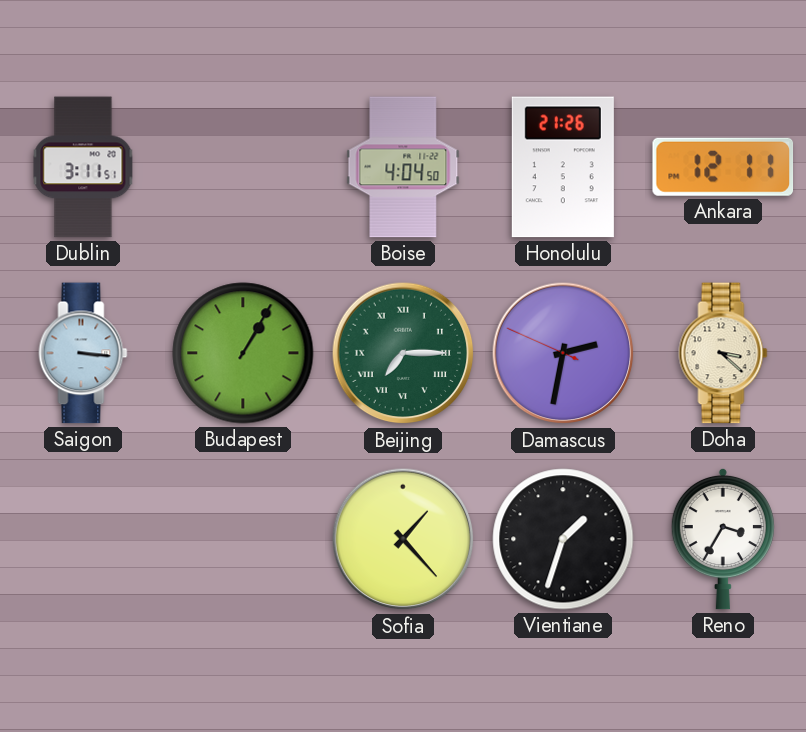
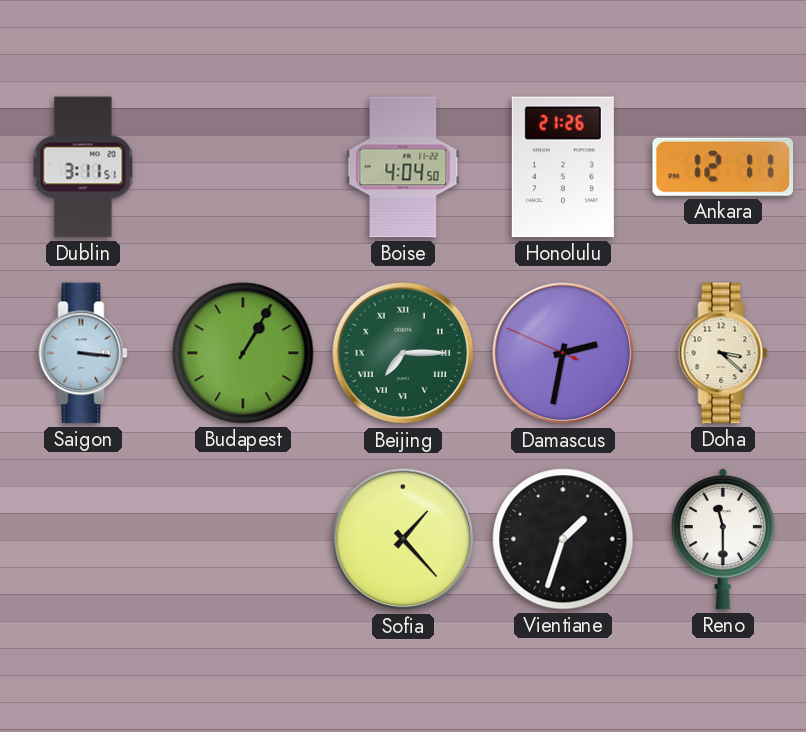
Reno: 3:35 -> 11:30
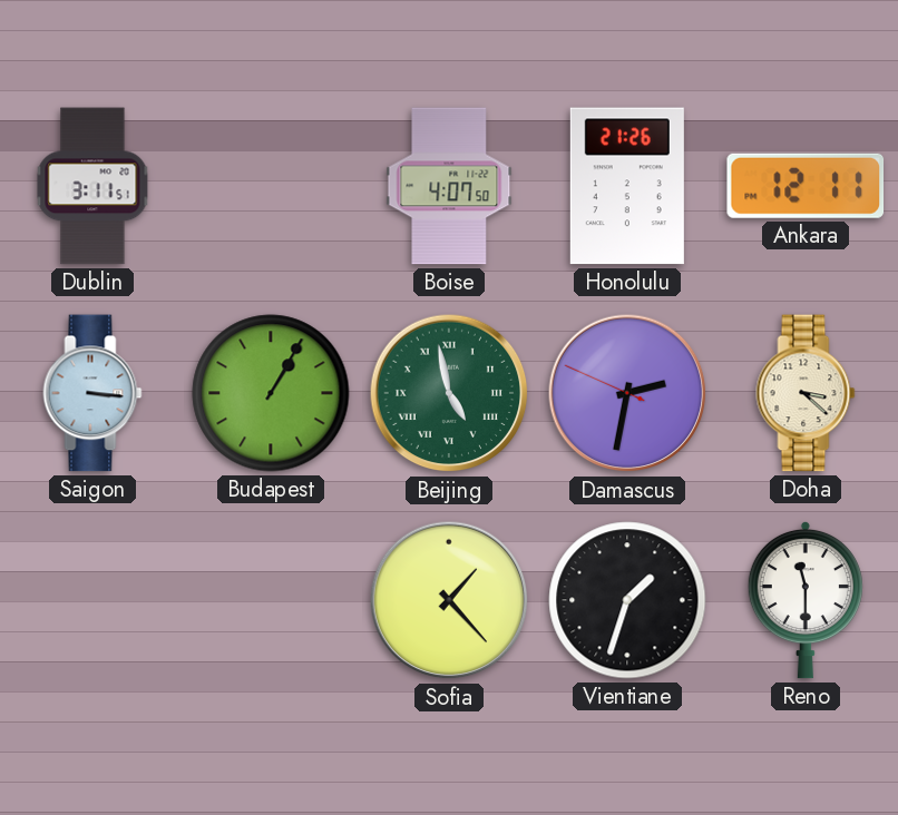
Boise: 4:04 -> 4:07
Beijing: 7:15 -> 4:58
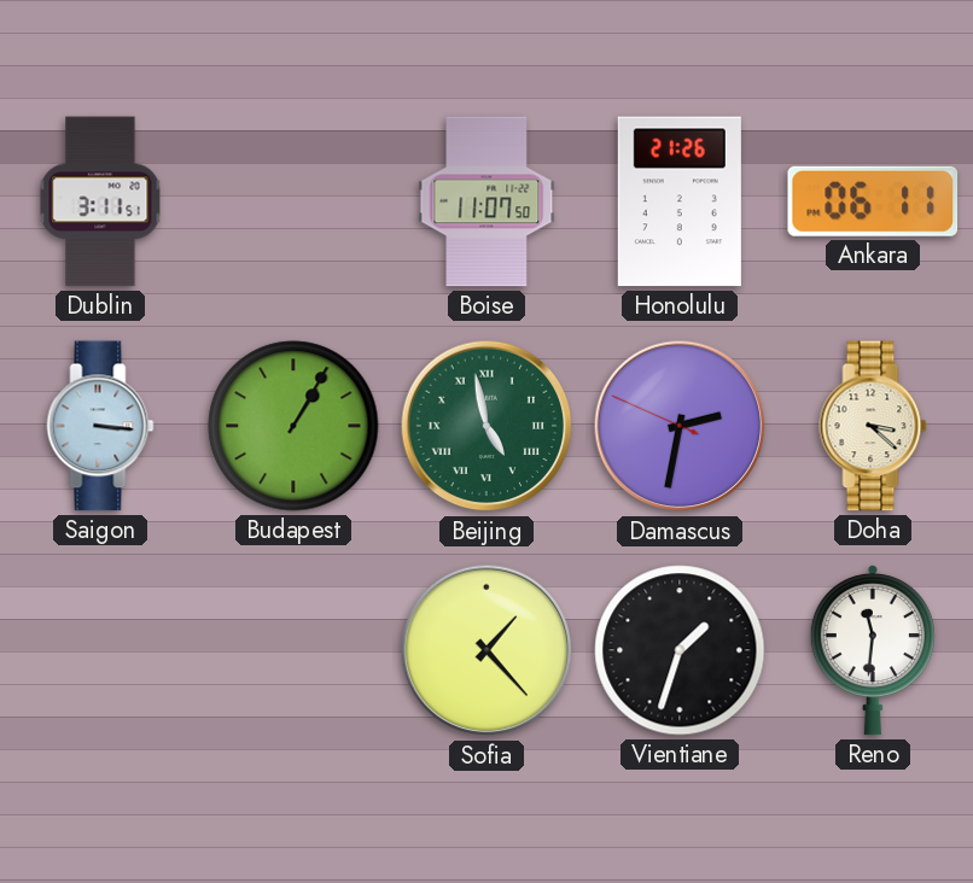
Boise: 4:07 -> 11:07
Ankara: 12:11 -> 06:11
Reno: 11:30 -> 11:31
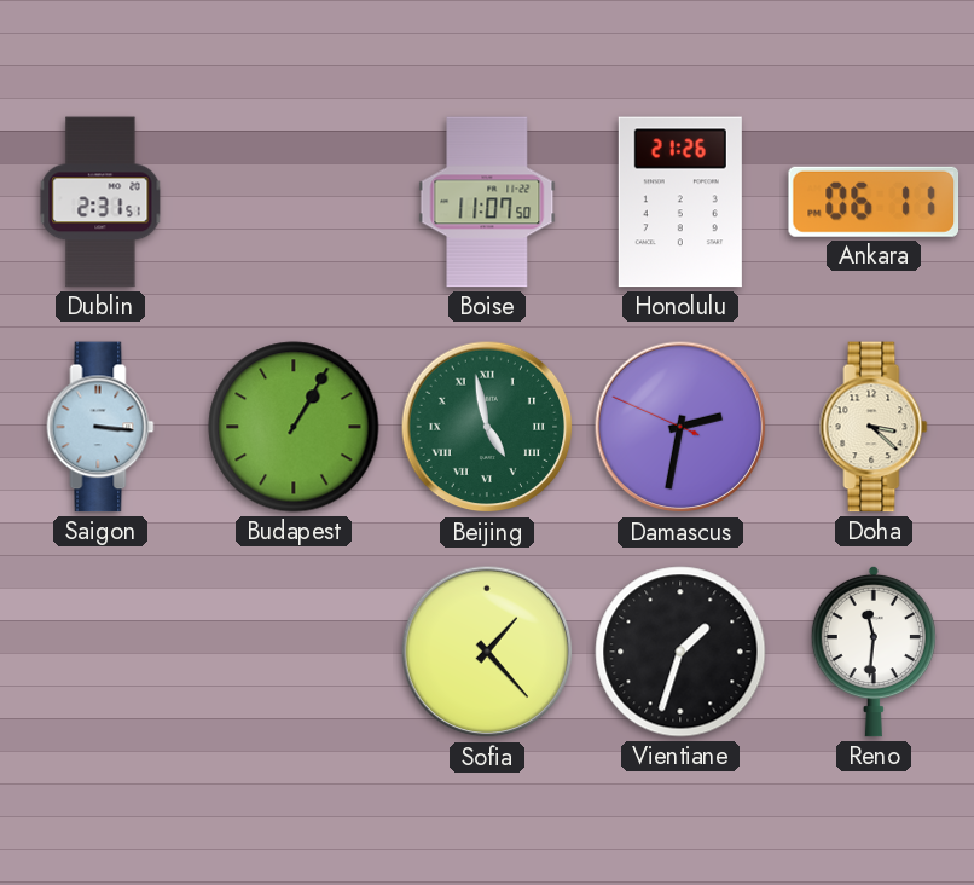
Dublin: 3:11 -> 2:31
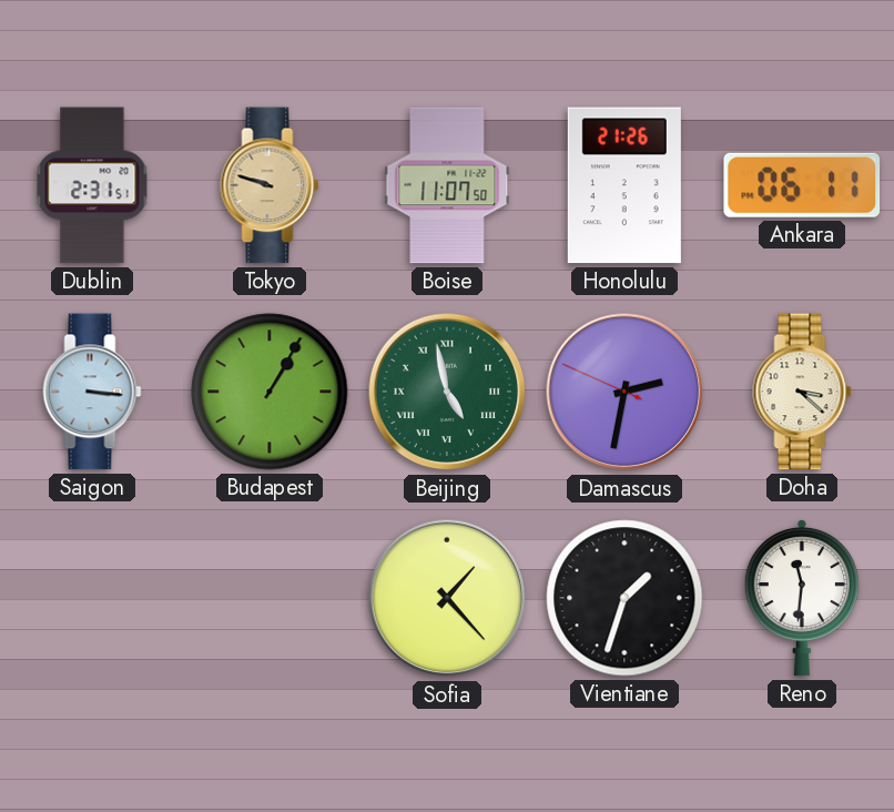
Tokyo: none -> 9:48
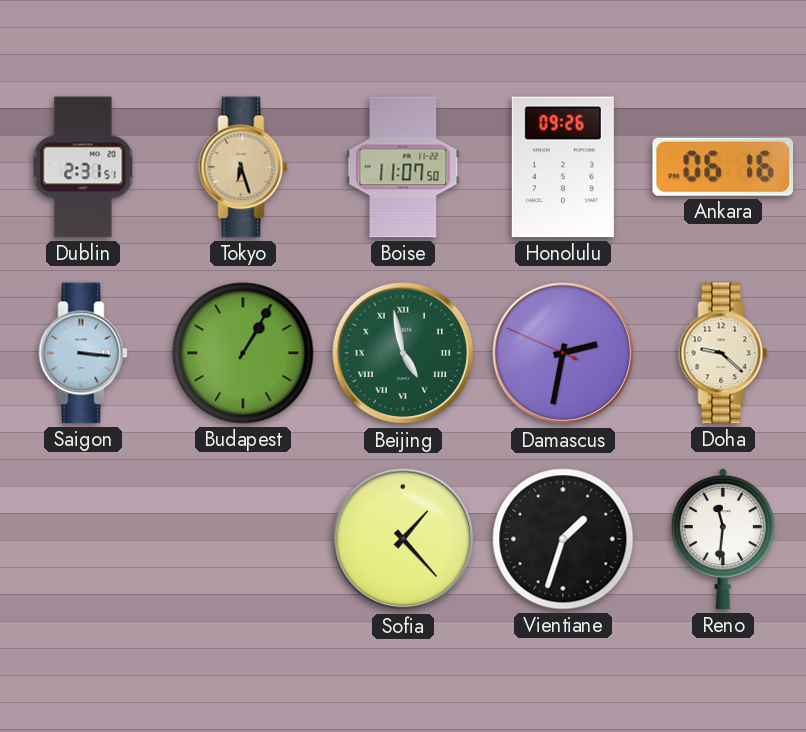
Tokyo: 9:48 -> 6:27
Honolulu: 21:26 -> 09:26
Ankara: 06:11 -> 06:16
Doha: 3:22 -> 9:22
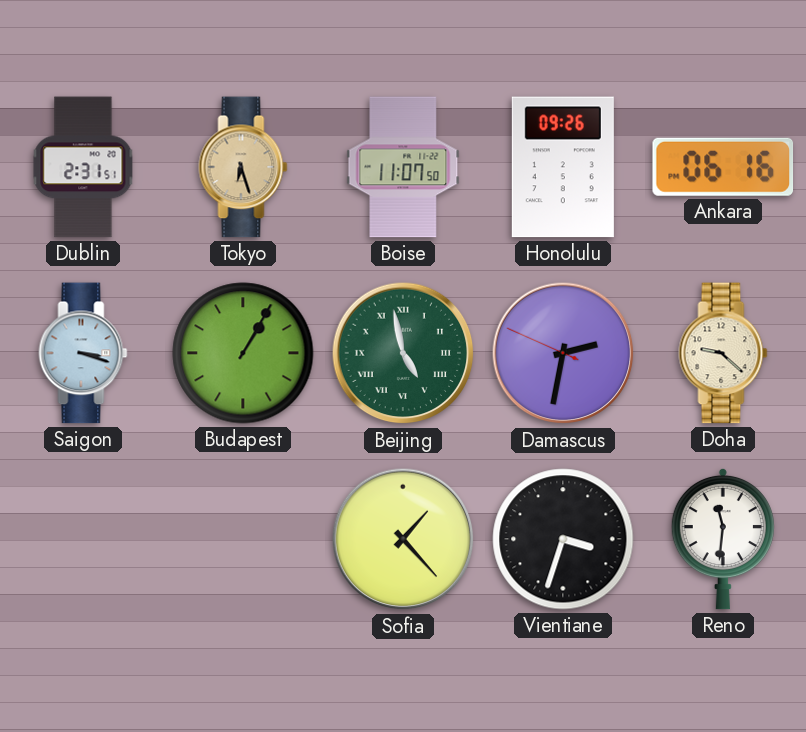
Saigon: 3:16 -> 3:18
Vientiane: 1:33 -> 3:33
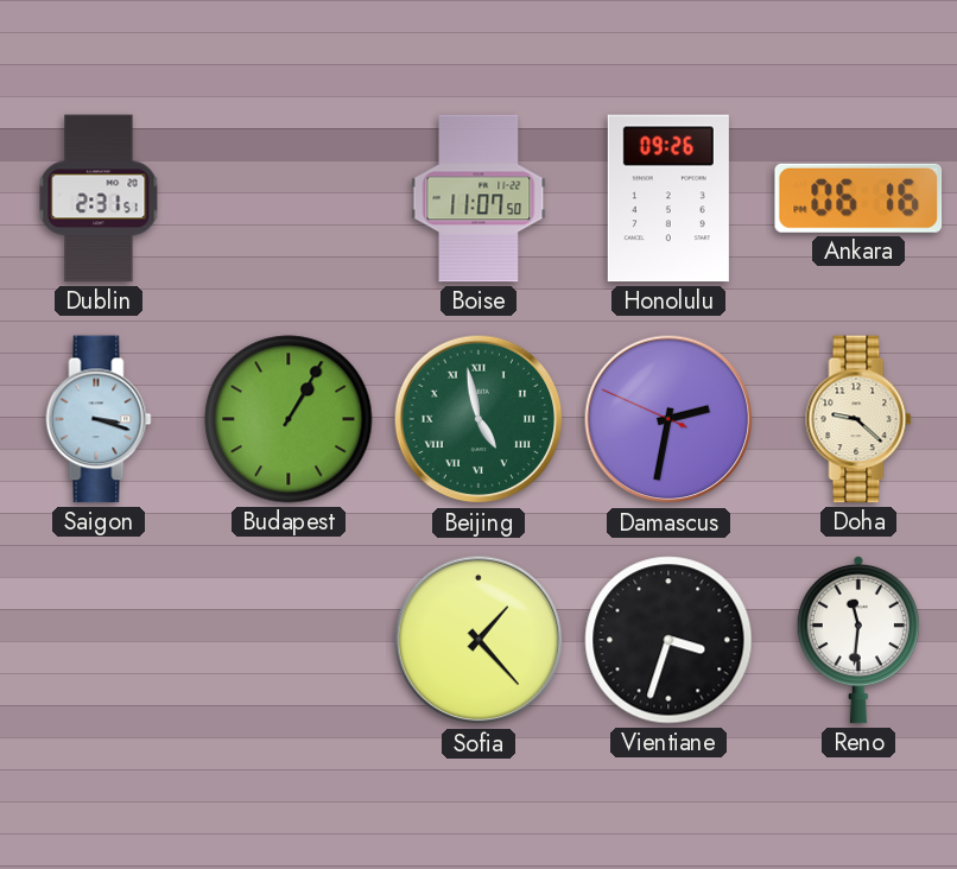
Tokyo: 6:27 -> none
